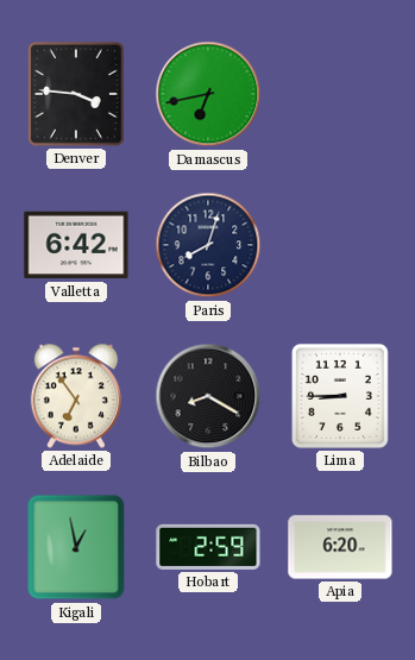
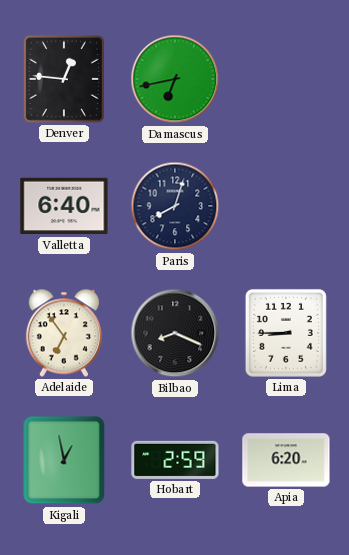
Denver: 3:46 -> 12:46
Valletta: 6:42 -> 6:40
Bilbao: 8:20 -> 8:19
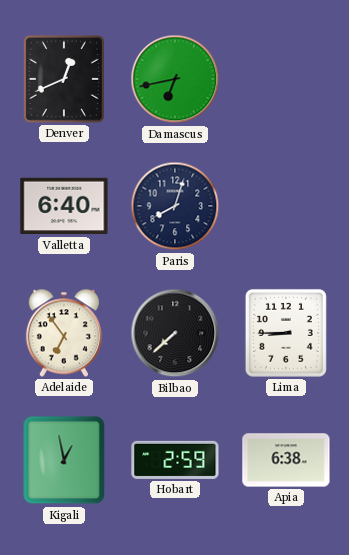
Denver: 12:46 -> 12:41
Bilbao: 8:19 -> 7:38
Apia: 6:20 -> 6:38
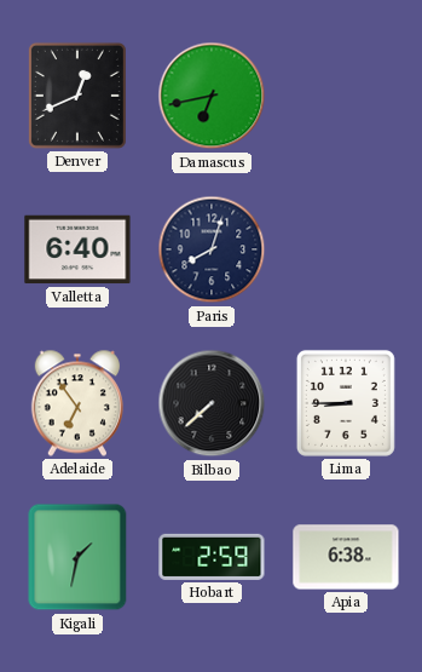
Kigali: 12:58 -> 1:32
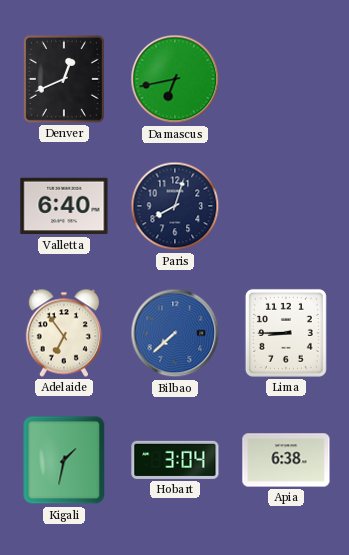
Bilbao dial: black -> blue
Hobart: 2:59 -> 3:04
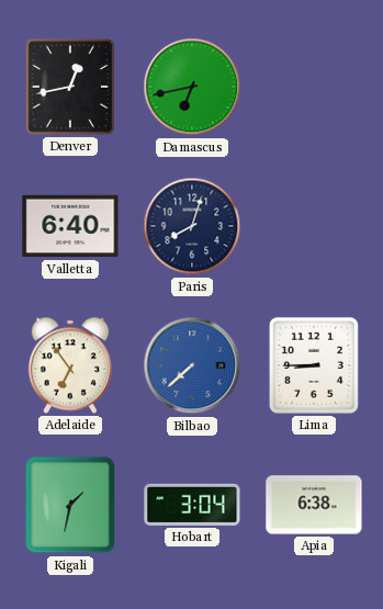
Denver: 12:41 -> 12:43
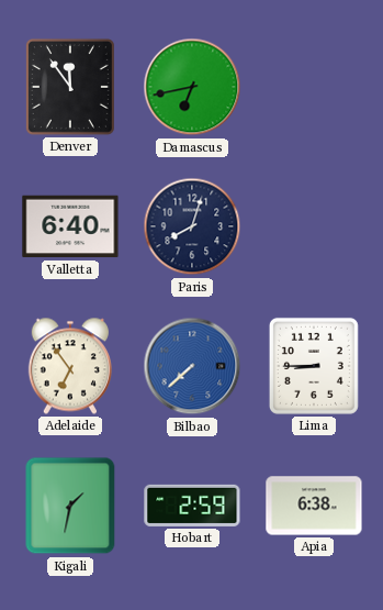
Denver: 12:43 -> 11:54
Hobart: 3:04 -> 2:59
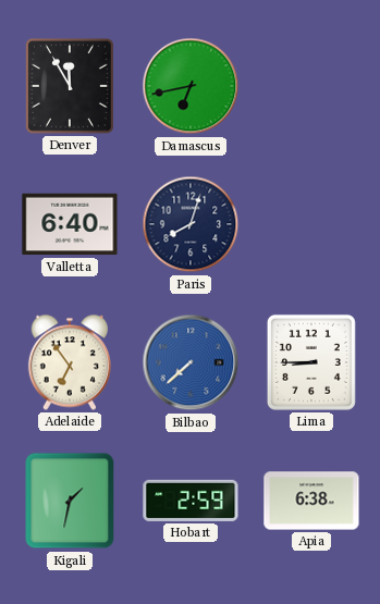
Denver: 11:54 -> 11:55
